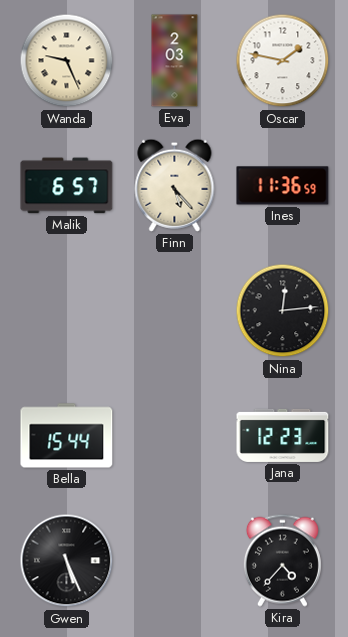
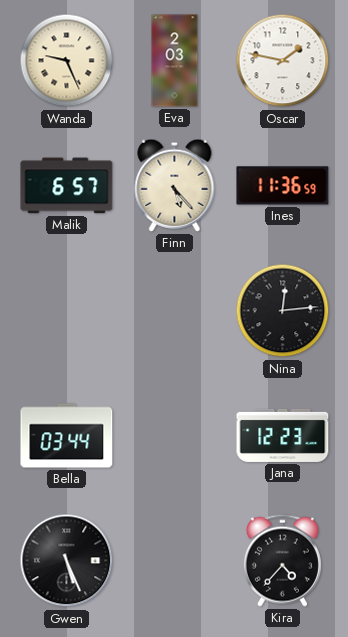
Bella: 15:44 -> 03:44
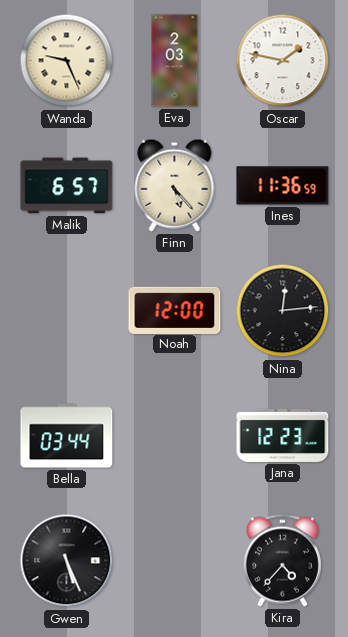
Noah: none -> 12:00
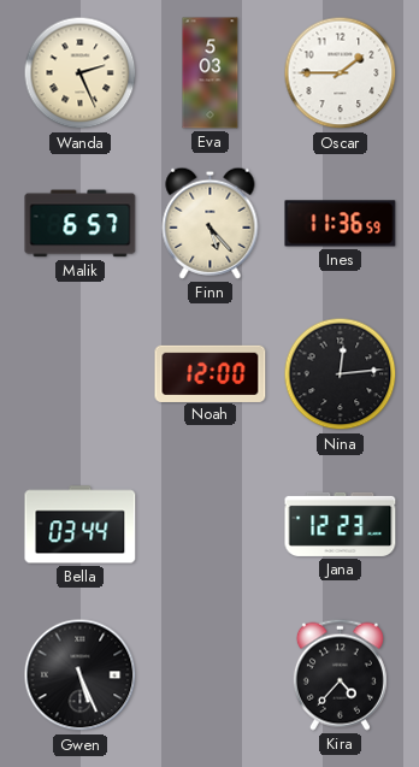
Wanda: 9:26 -> 2:26
Eva: 2:03 -> 5:03
Oscar: 1:47 -> 1:45
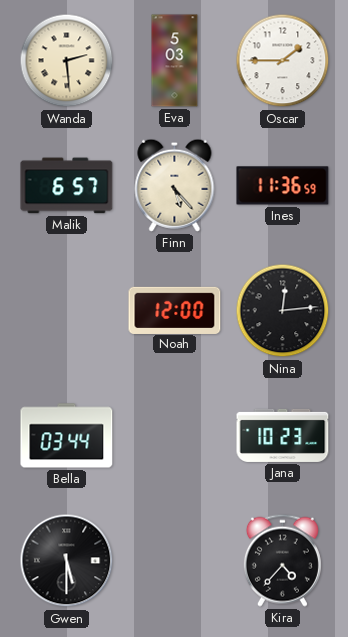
Wanda: 2:26 -> 2:29
Jana: 12:23 -> 10:23
Gwen: 5:26 -> 5:30
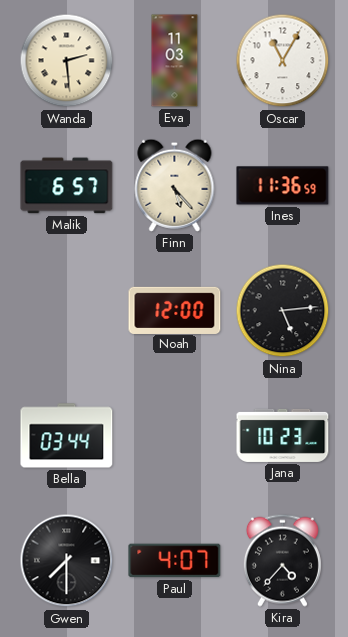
Eva: 5:03 -> 11:03
Oscar: 1:45 -> 11:05
Nina: 12:14 -> 5:14
Gwen: 5:30 -> 7:30
Paul: none -> 4:07
